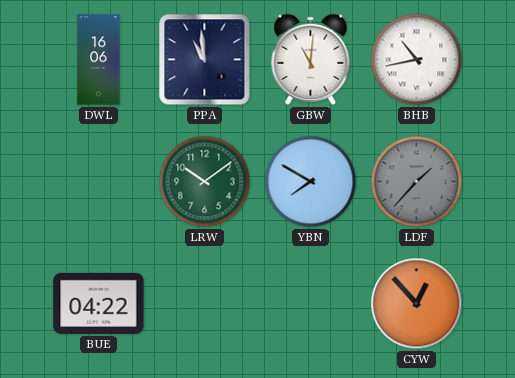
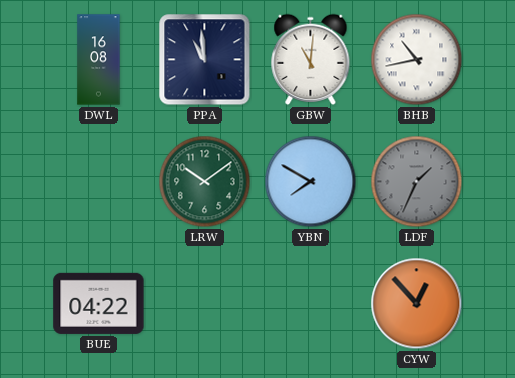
DWL: 16:06 -> 16:08
LDF: 1:37 -> 1:34
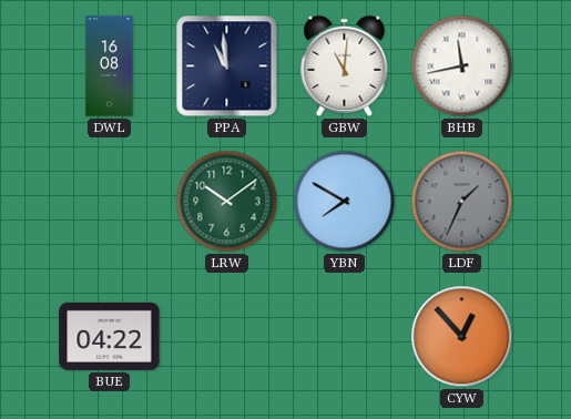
BHB: 10:43 -> 11:43
